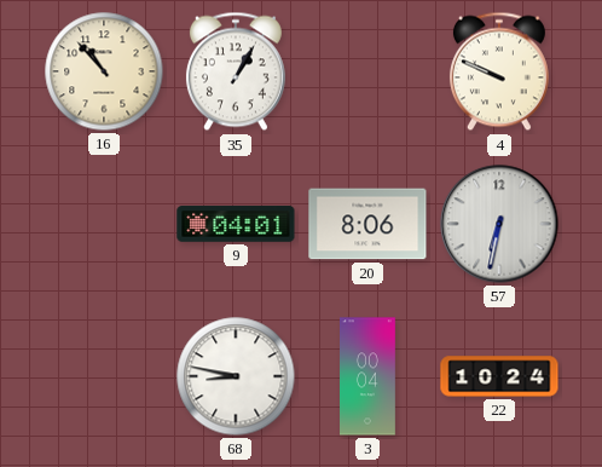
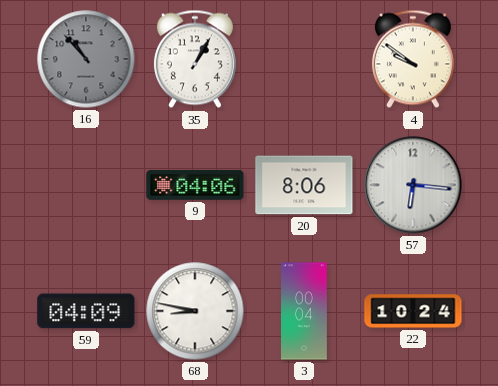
16 dial: cream -> grey
4: 9:49 -> 9:51
9: 04:01 -> 04:06
57: 6:32 -> 6:16
59: none -> 04:09
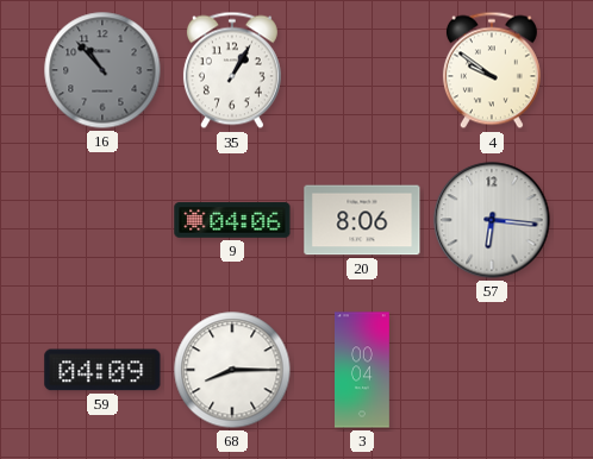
68: 8:47 -> 8:15
22: 10:24 -> none
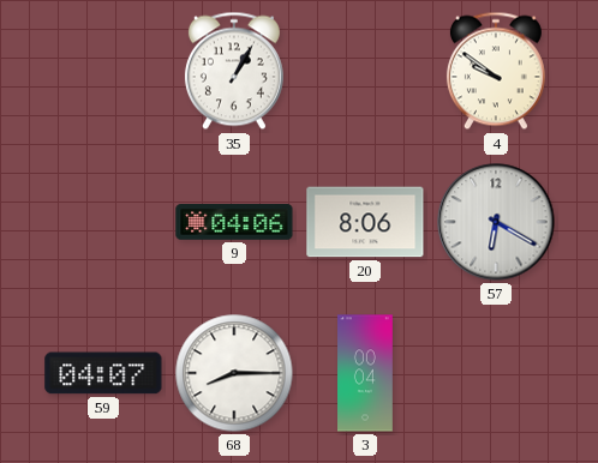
16: 10:53 -> none
57: 6:16 -> 6:20
59: 04:09 -> 04:07
